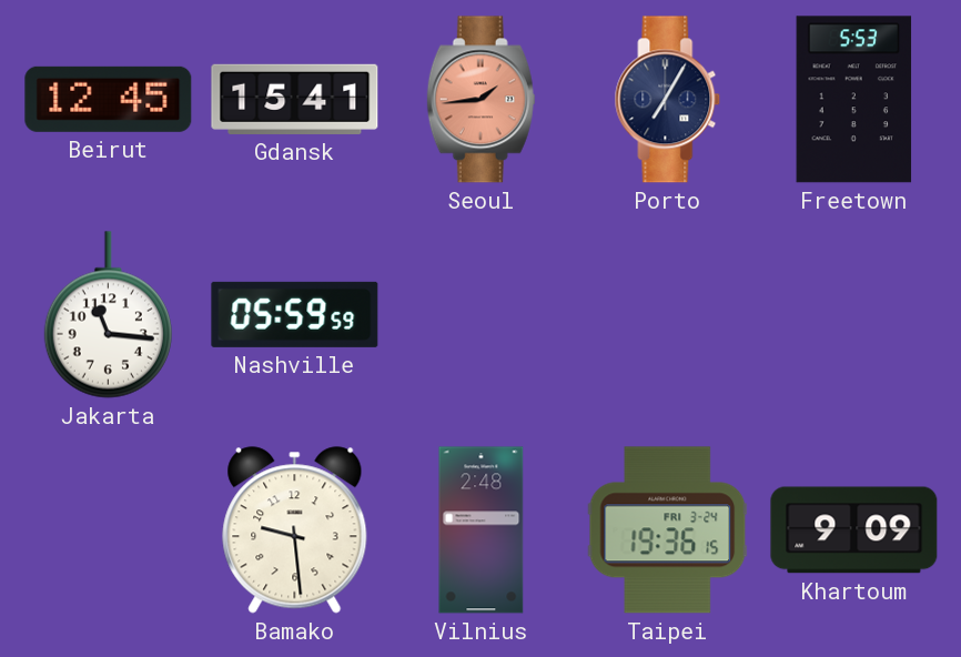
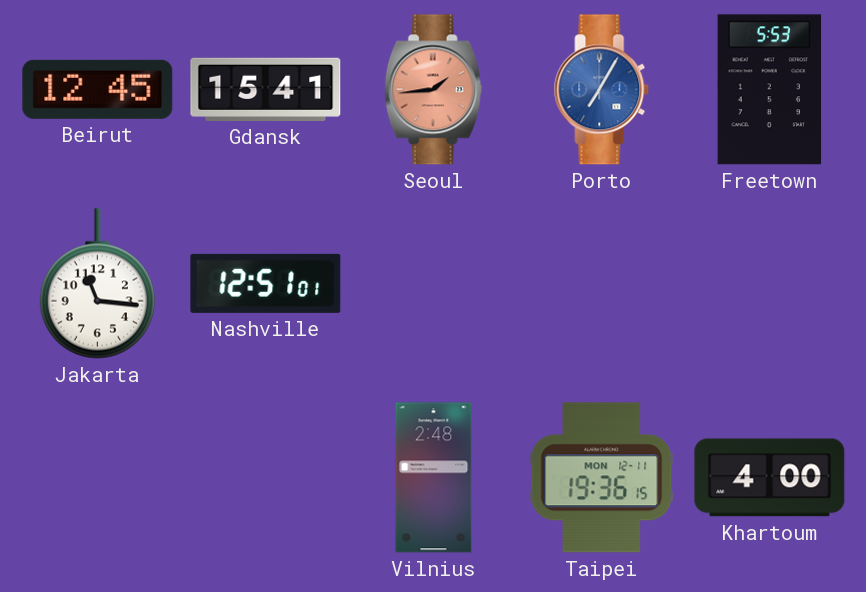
Porto dial: navy -> blue
Nashville: 05:59 -> 12:51
Bamako: 9:29 -> none
Taipei date: FRI 3-24 -> MON 12-11
Khartoum: 9:09 -> 4:00
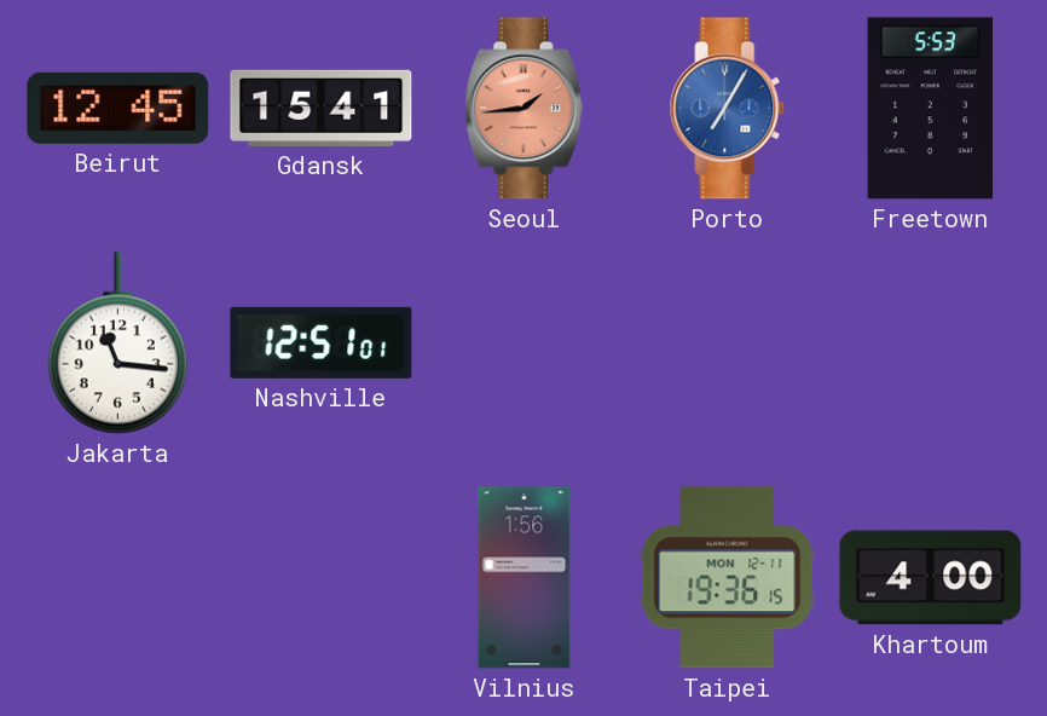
Vilnius: 2:48 -> 1:56
